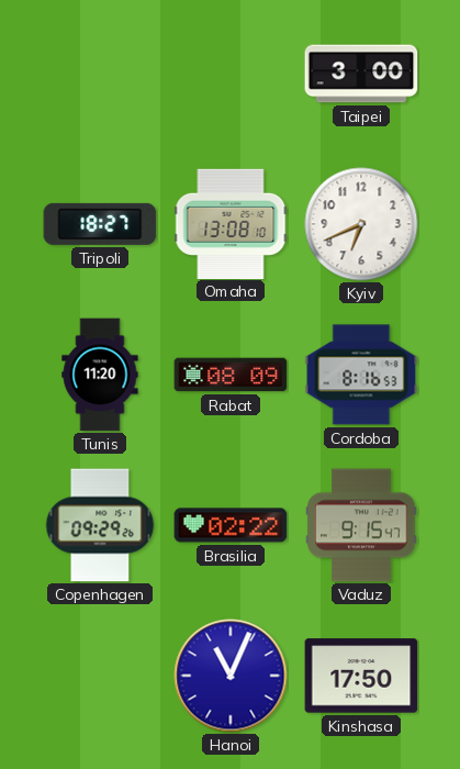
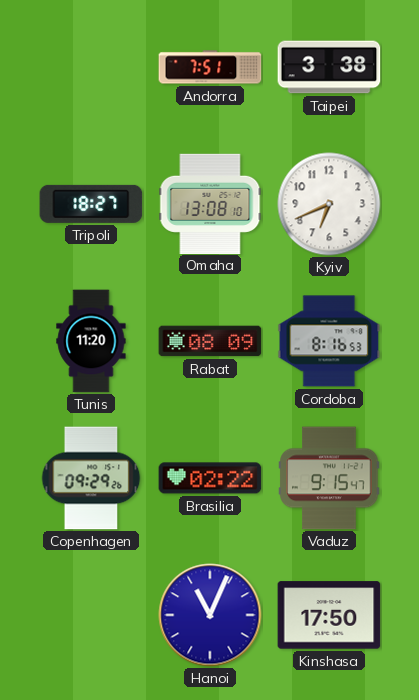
Andorra: none -> 7:51
Taipei: 3:00 -> 3:38
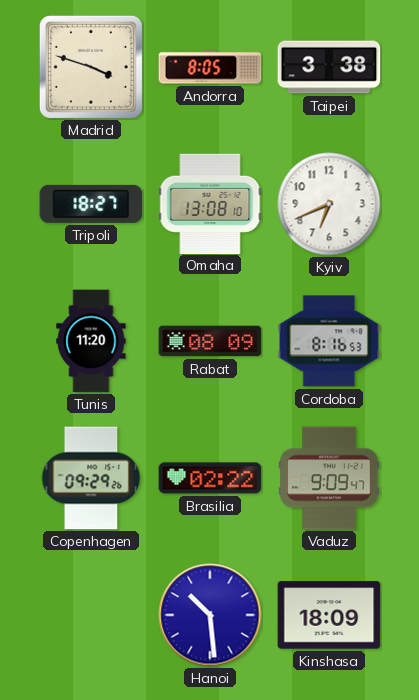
Madrid: none -> 3:48
Andorra: 7:51 -> 8:05
Vaduz: 9:15 -> 9:09
Hanoi: 11:04 -> 10:29
Kinshasa: 17:50 -> 18:09
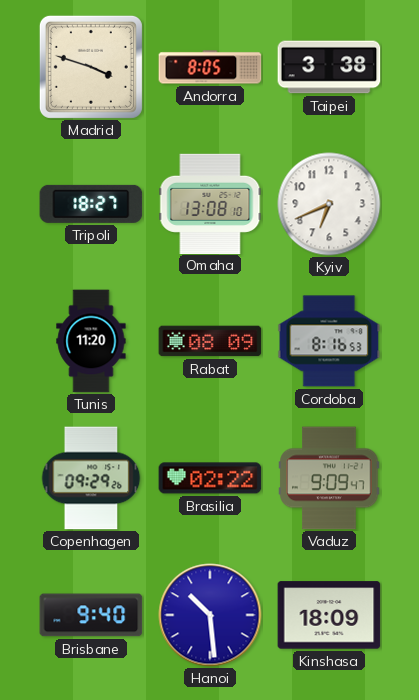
Brisbane: none -> 9:40
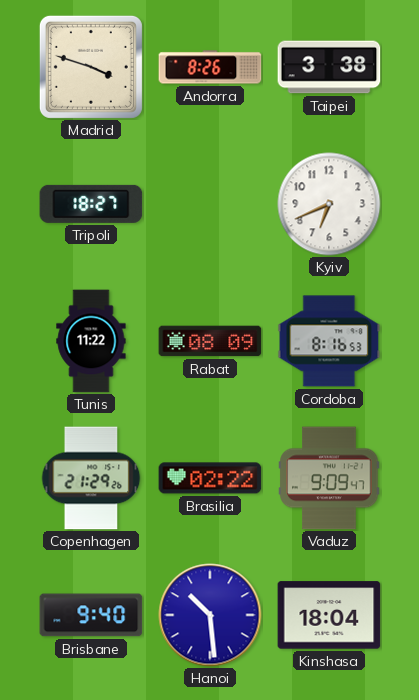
Andorra: 8:05 -> 8:26
Omaha: 13:08 -> none
Tunis: 11:20 -> 11:22
Copenhagen: 09:29 -> 21:29
Kinshasa: 18:09 -> 18:04
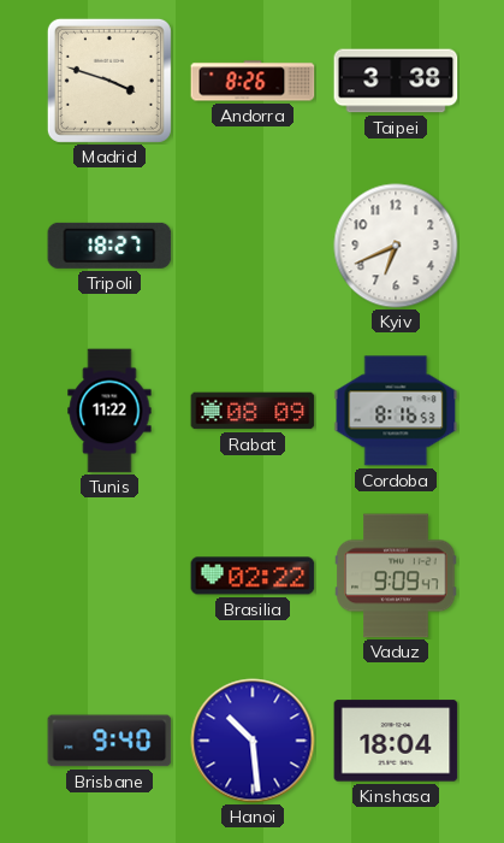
Copenhagen: 21:29 -> none
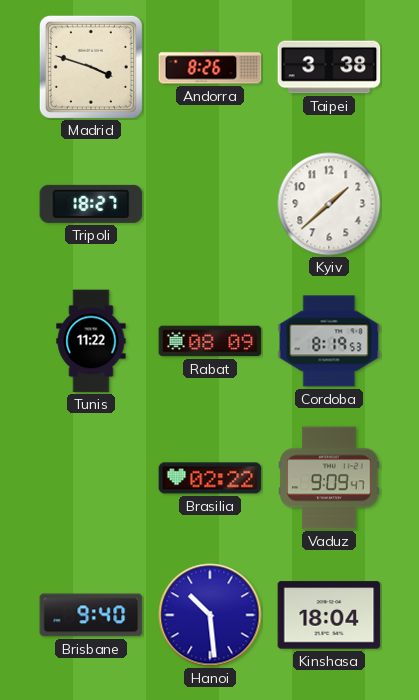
Kyiv: 6:41 -> 1:38
Cordoba: 8:16 -> 8:19
